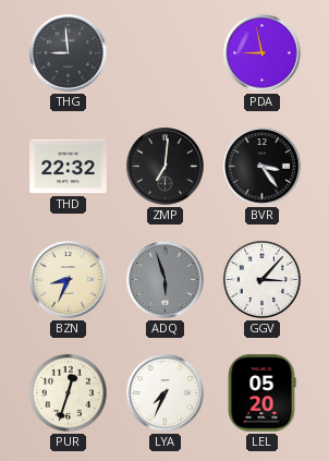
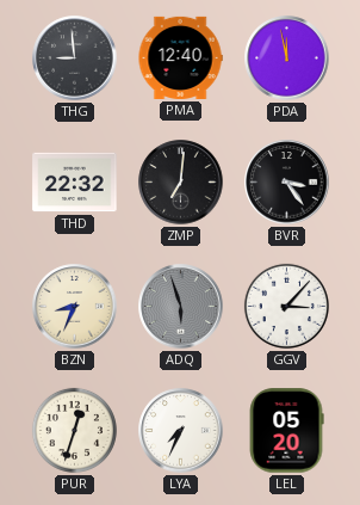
PMA: none -> 12:40
PDA: 8:58 -> 11:58
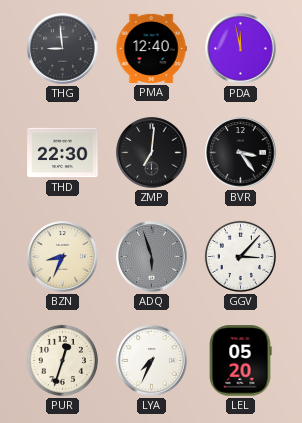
THD: 22:32 -> 22:30
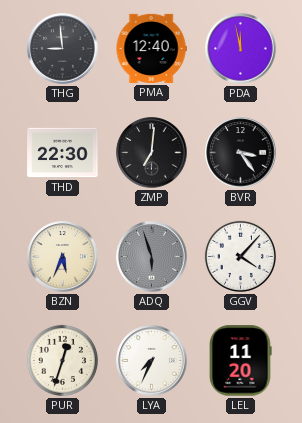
BZN: 8:34 -> 5:34
GGV: 3:07 -> 4:07
LEL: 05:20 -> 11:20
